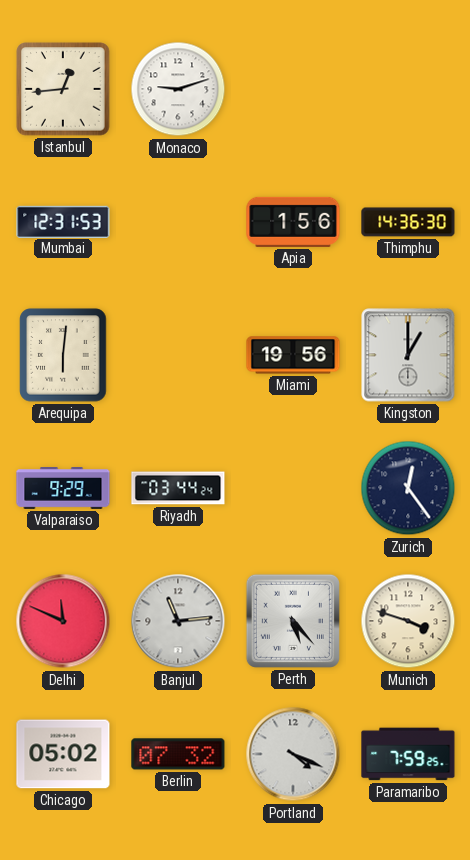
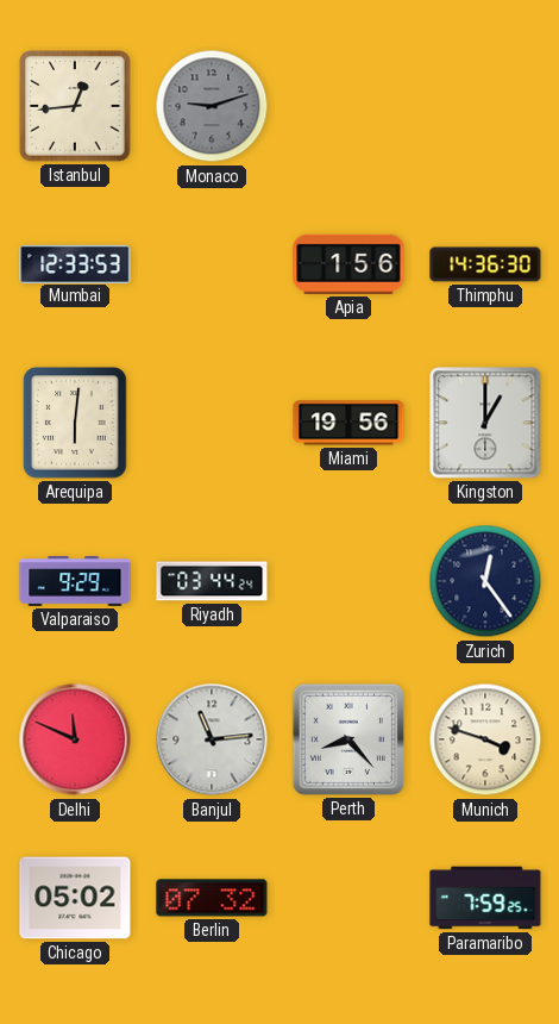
Monaco dial: white -> grey
Mumbai: 12:31 -> 12:33
Perth: 5:23 -> 8:23
Portland: 4:19 -> none
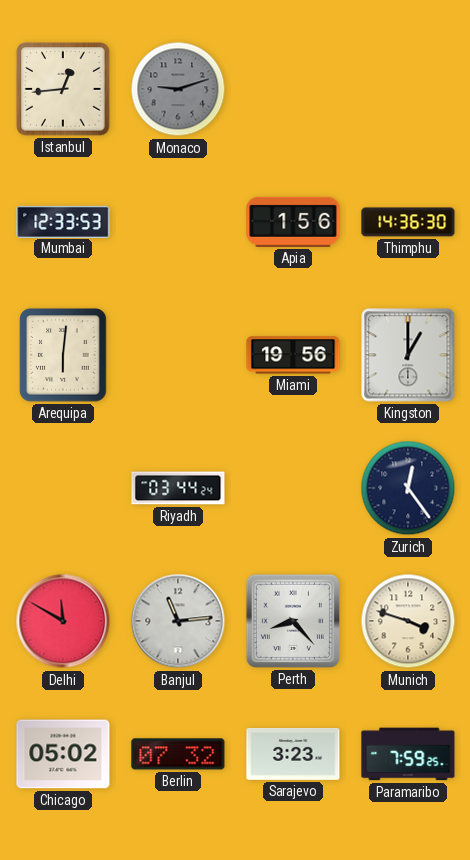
Valparaiso: 9:29 -> none
Delhi: 11:49 -> 11:50
Sarajevo: none -> 3:23
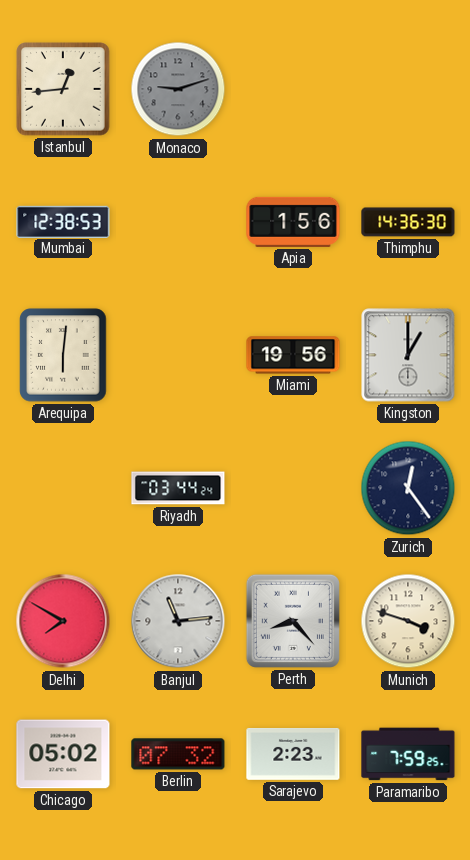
Mumbai: 12:33 -> 12:38
Delhi: 11:50 -> 7:50
Sarajevo: 3:23 -> 2:23
